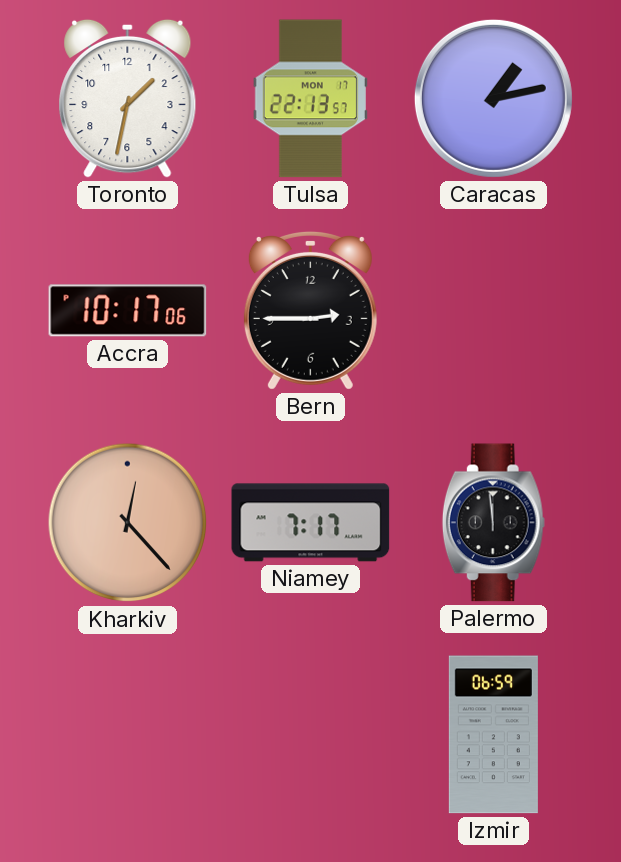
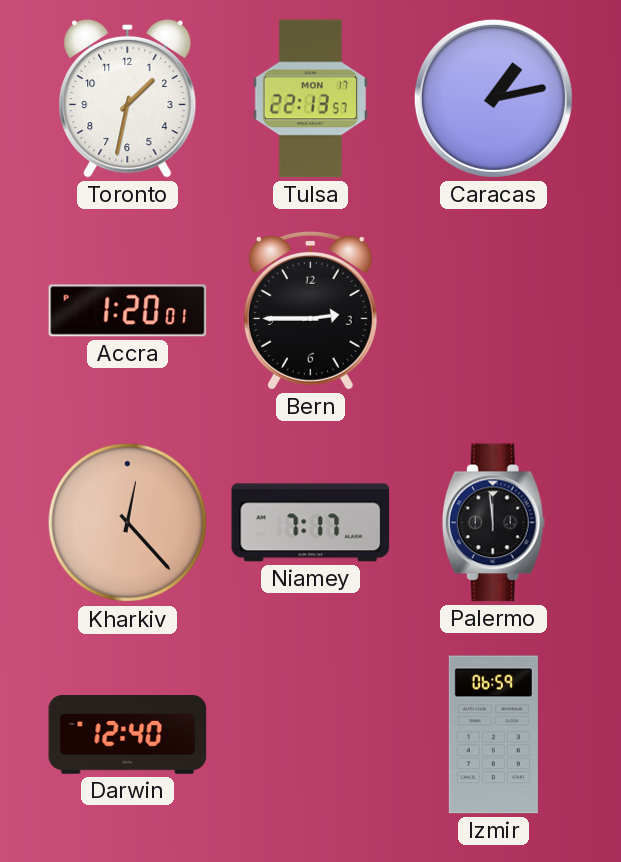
Accra: 10:17 -> 1:20
Darwin: none -> 12:40
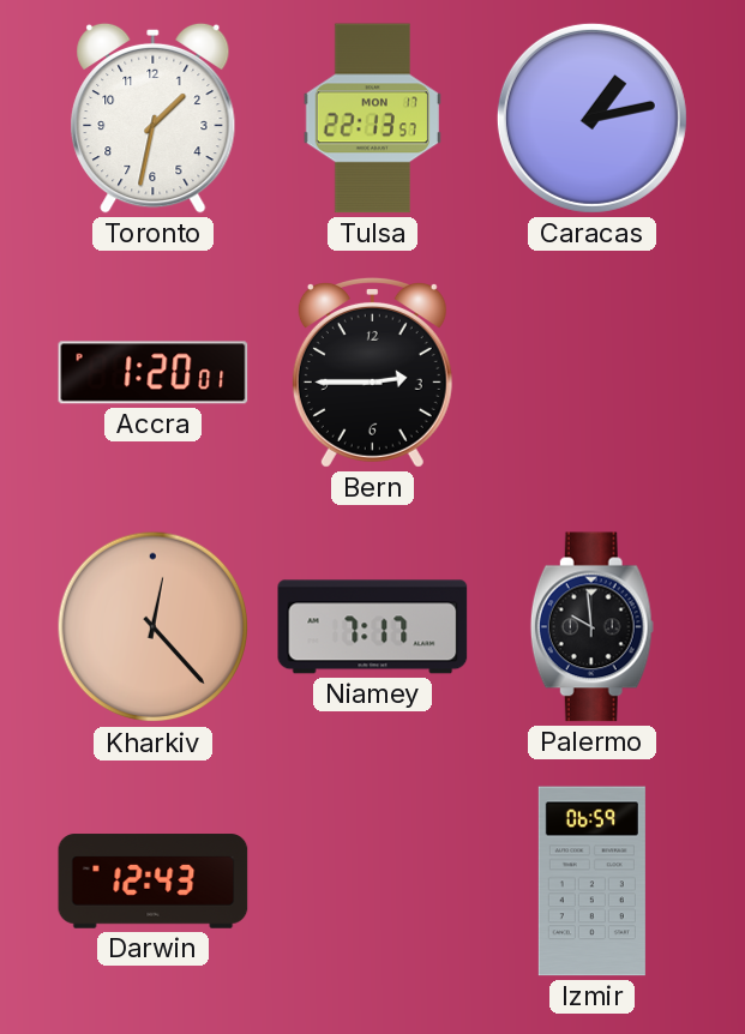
Palermo: 11:59 -> 9:59
Darwin: 12:40 -> 12:43
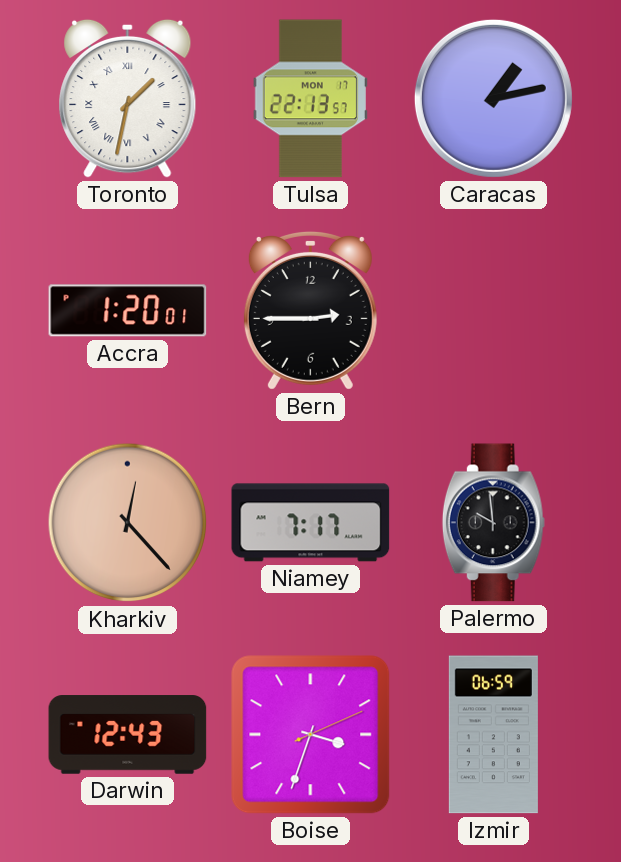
Toronto numerals: Arabic -> Roman
Boise: none -> 3:33
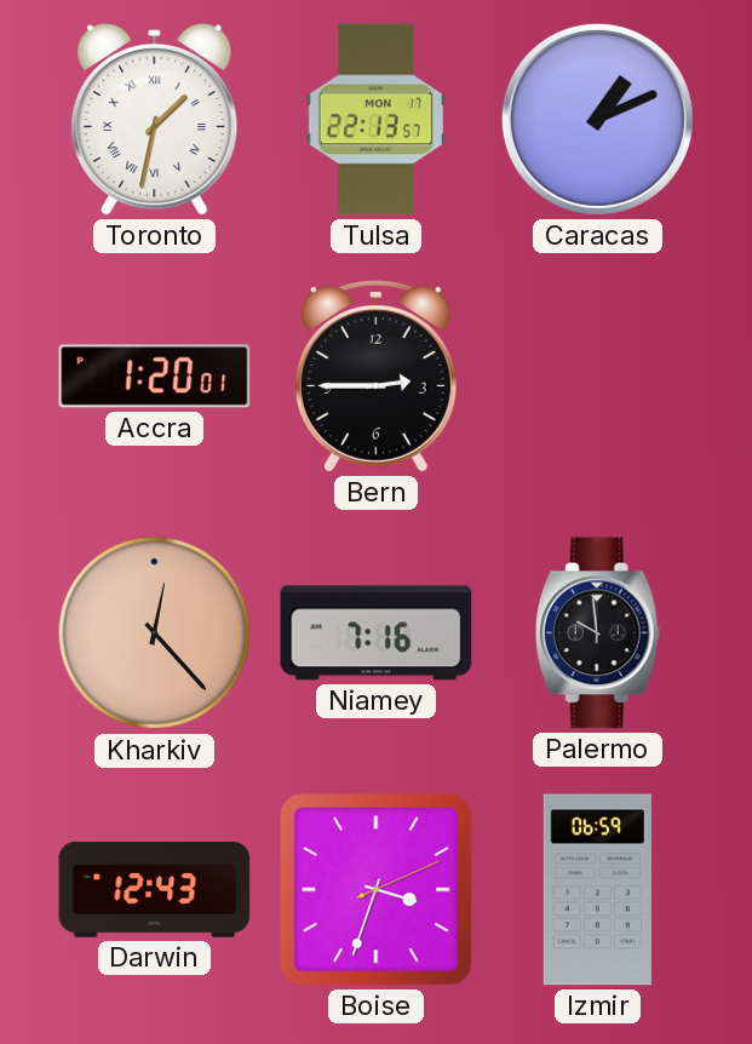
Caracas: 1:13 -> 1:11
Niamey: 7:17 -> 7:16
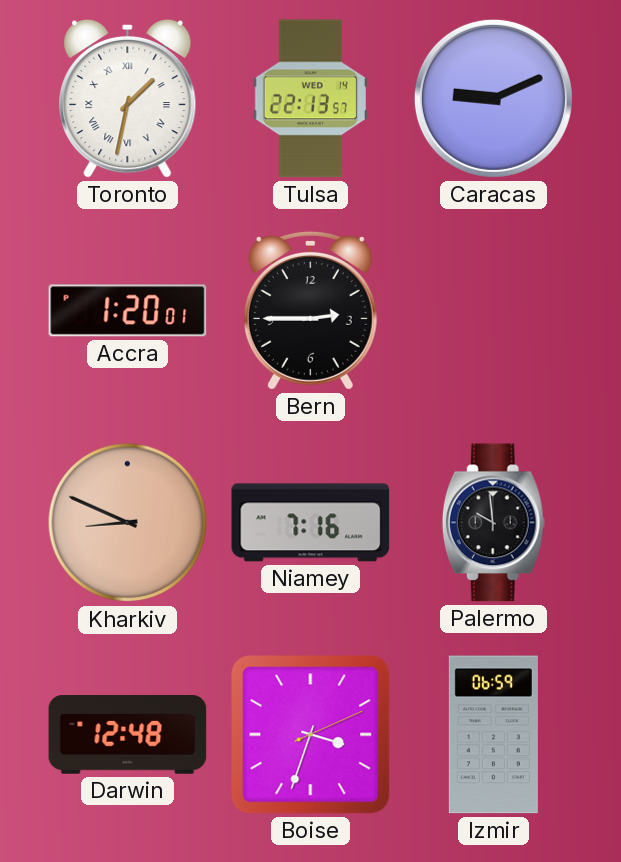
Tulsa date: MON 17 -> WED 14
Caracas: 1:11 -> 9:11
Kharkiv: 12:23 -> 8:49
Darwin: 12:43 -> 12:48
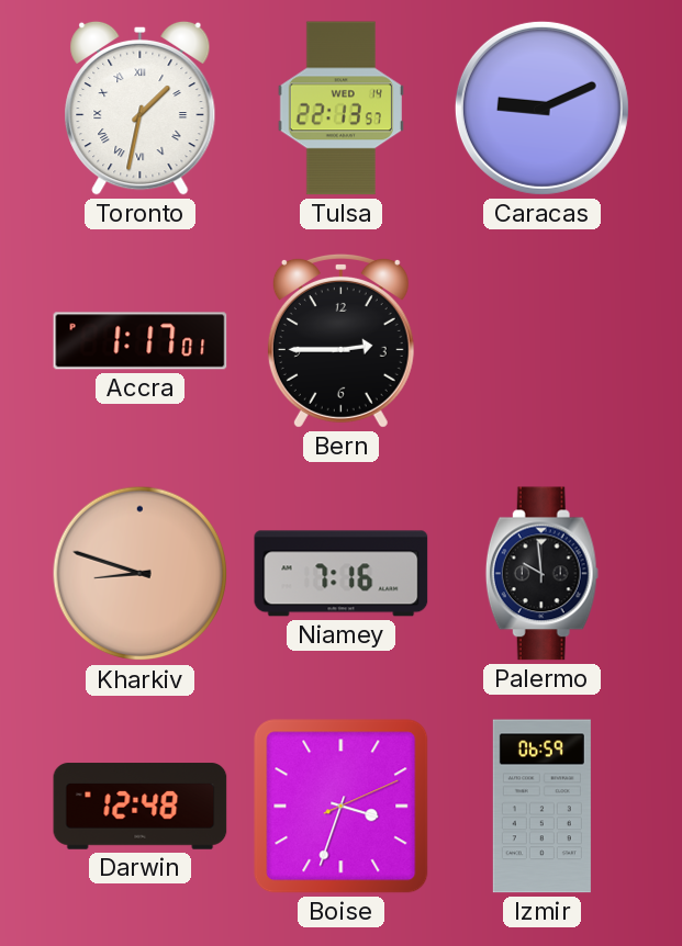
Accra: 1:20 -> 1:17
Kharkiv: 8:49 -> 8:48
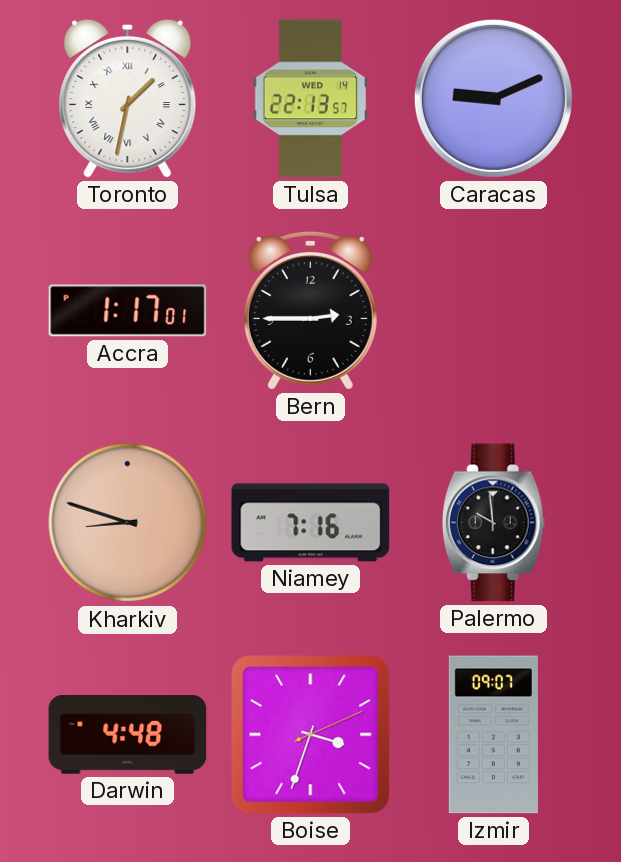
Darwin: 12:48 -> 4:48
Izmir: 06:59 -> 09:07
